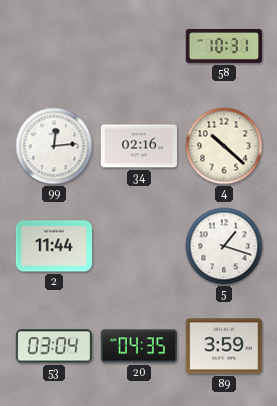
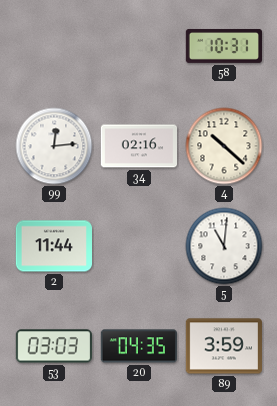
5: 1:18 -> 11:01
53: 03:04 -> 03:03
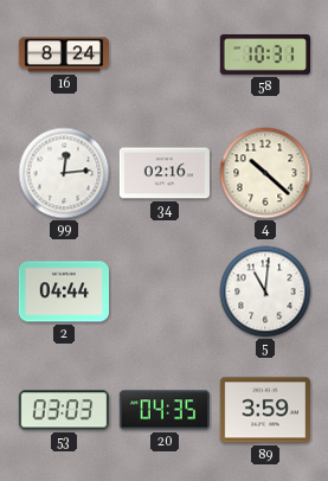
16: none -> 8:24
2: 11:44 -> 04:44
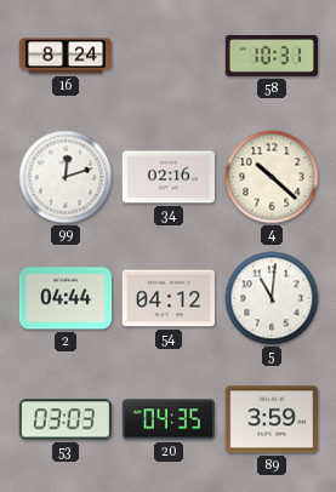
99: 12:14 -> 12:12
54: none -> 04:12
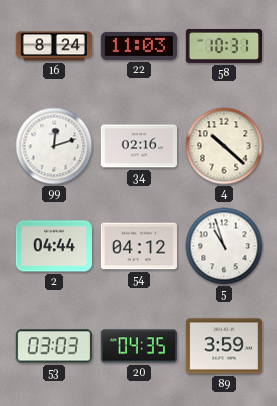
22: none -> 11:03
5: 11:01 -> 10:57
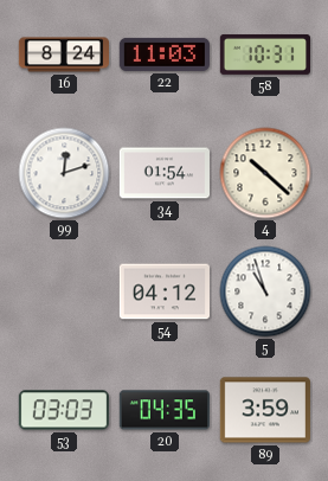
34: 02:16 -> 01:54
2: 04:44 -> none
